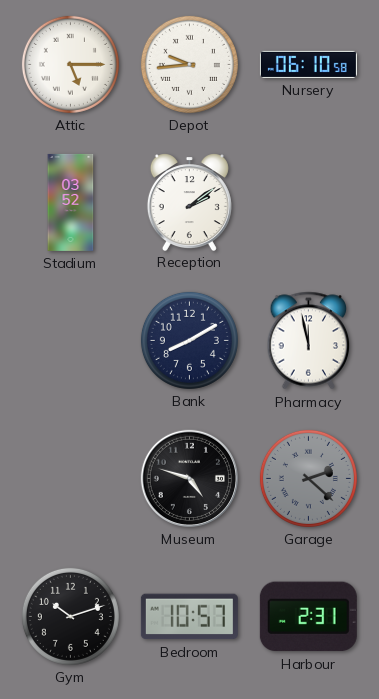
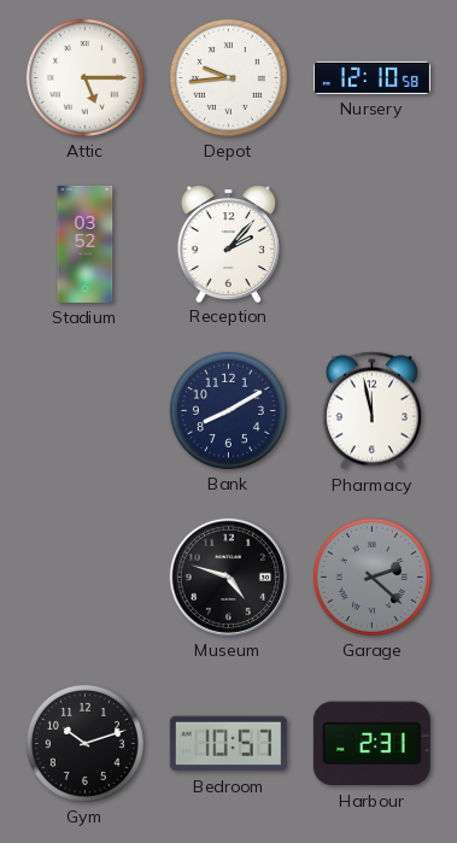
Nursery: 06:10 -> 12:10
Reception: 2:09 -> 2:07
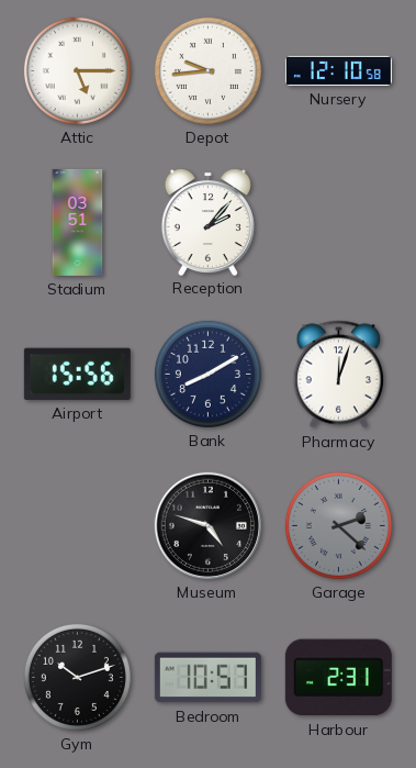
Stadium: 03:52 -> 03:51
Airport: none -> 15:56
Pharmacy: 11:58 -> 12:03
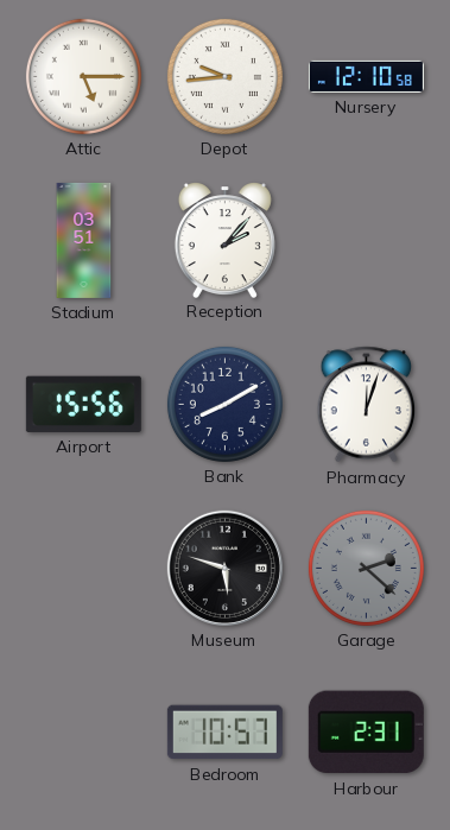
Museum: 4:48 -> 5:48
Gym: 10:12 -> none
